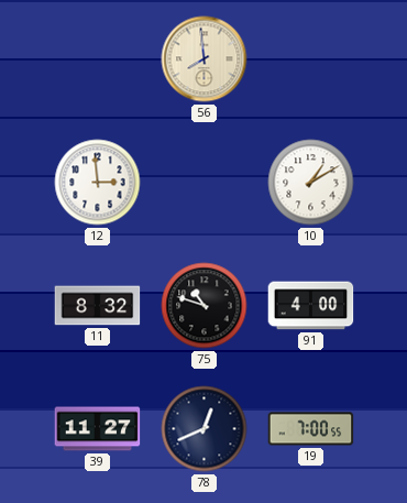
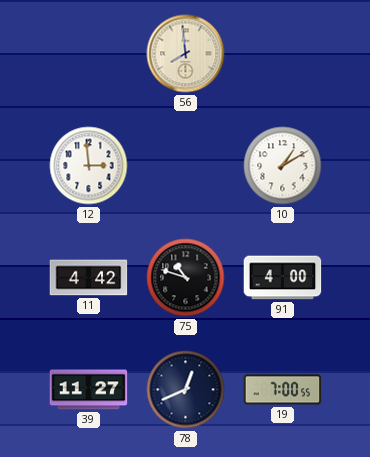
11: 8:32 -> 4:42
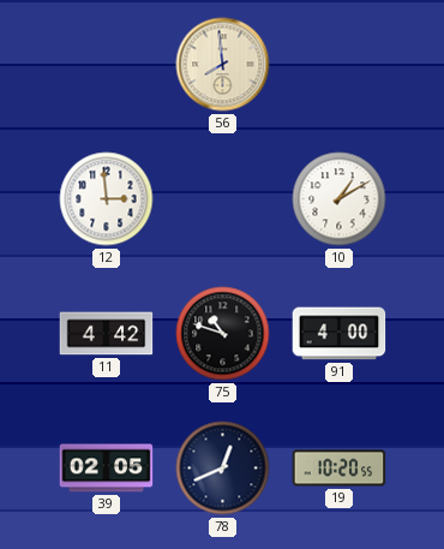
39: 11:27 -> 02:05
19: 7:00 -> 10:20
